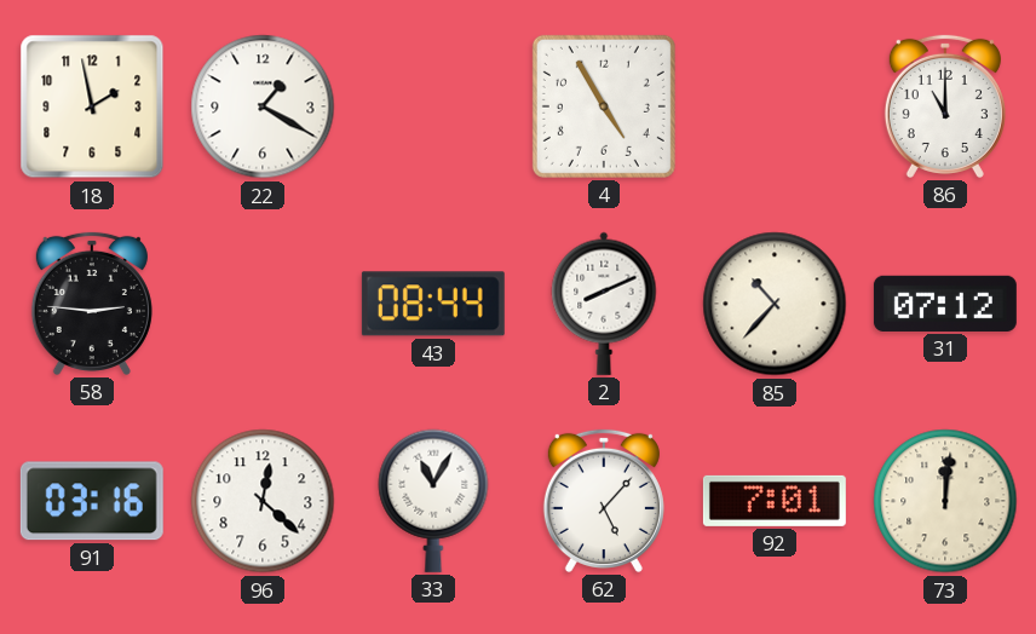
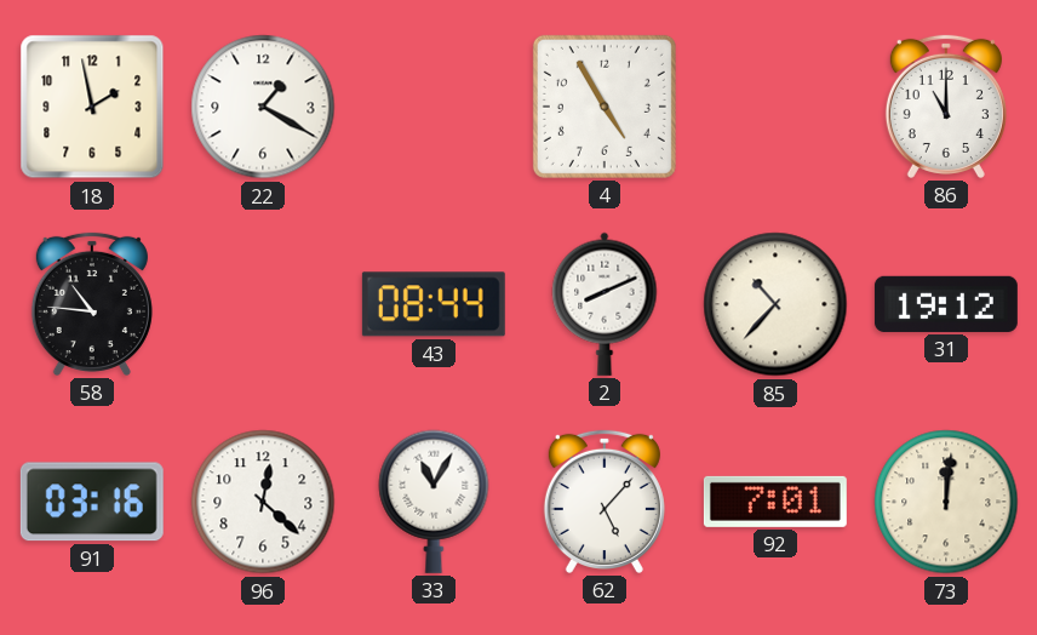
58: 2:46 -> 10:46
31: 07:12 -> 19:12
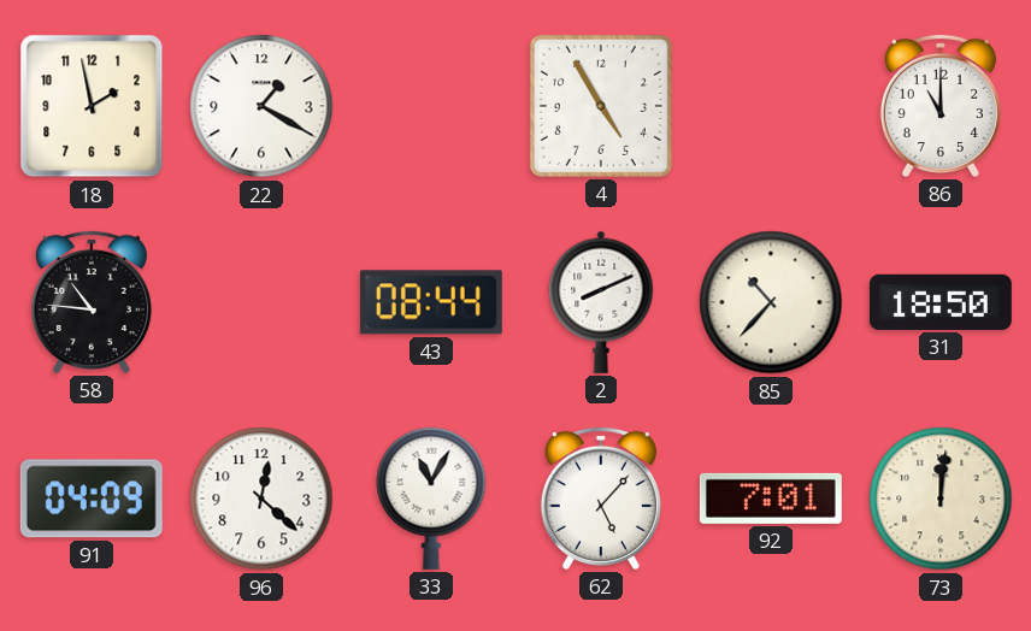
31: 19:12 -> 18:50
91: 03:16 -> 04:09
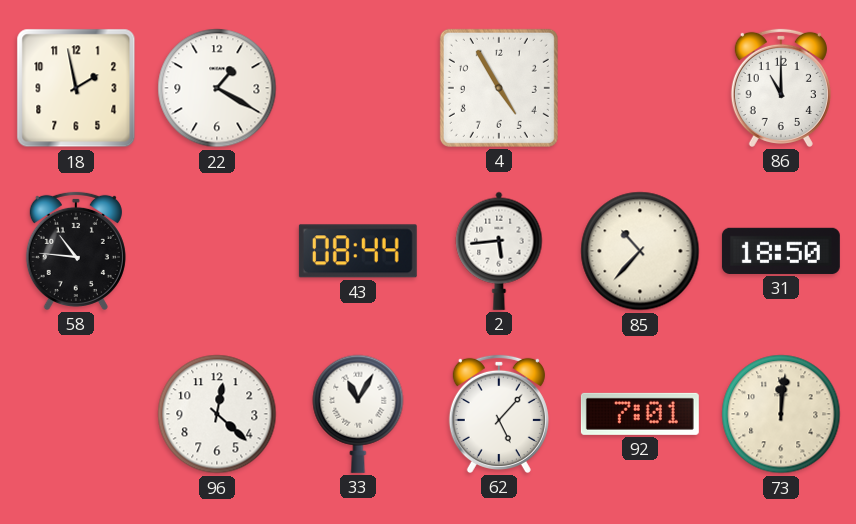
2: 8:11 -> 5:44
91: 04:09 -> none
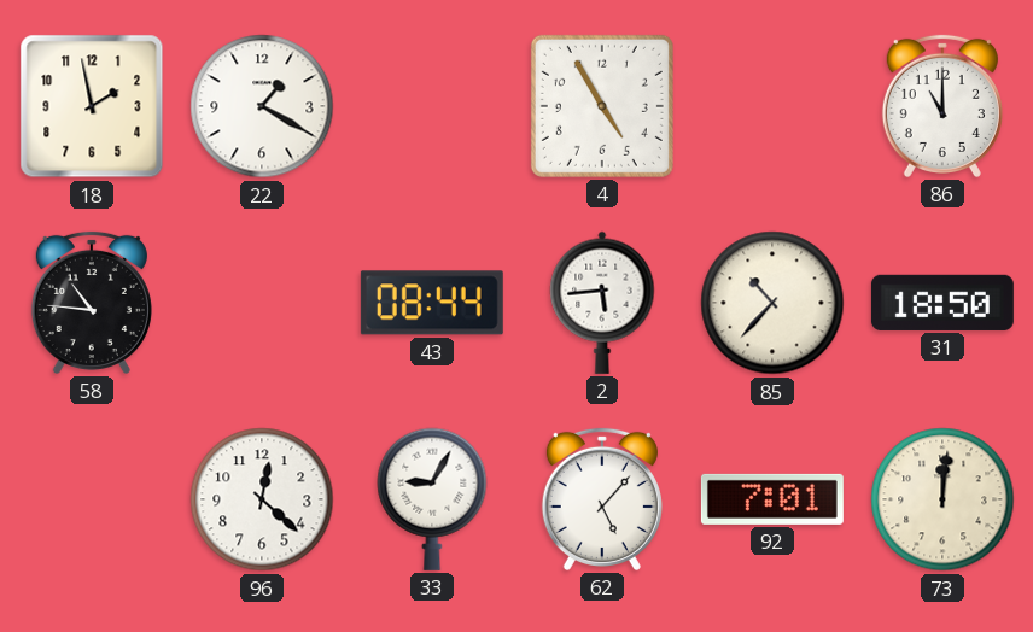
33: 11:05 -> 9:05
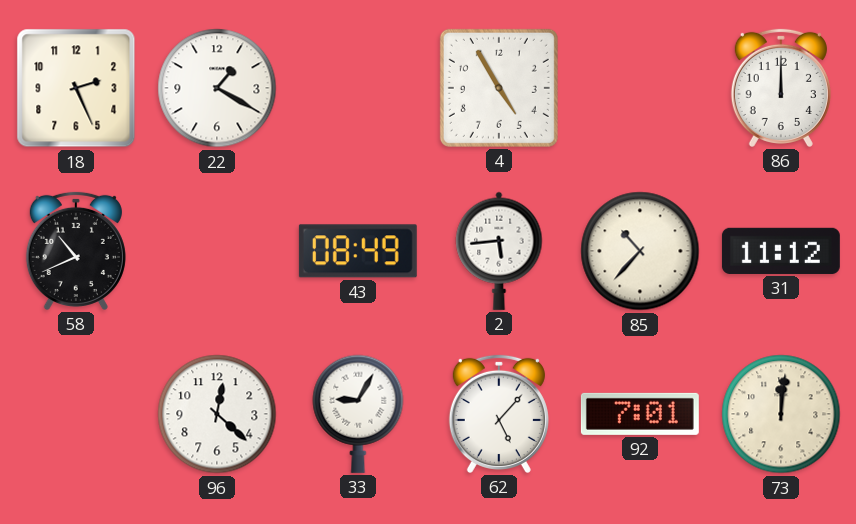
18: 1:58 -> 2:26
86: 11:00 -> 12:00
58: 10:46 -> 10:41
43: 08:44 -> 08:49
31: 18:50 -> 11:12
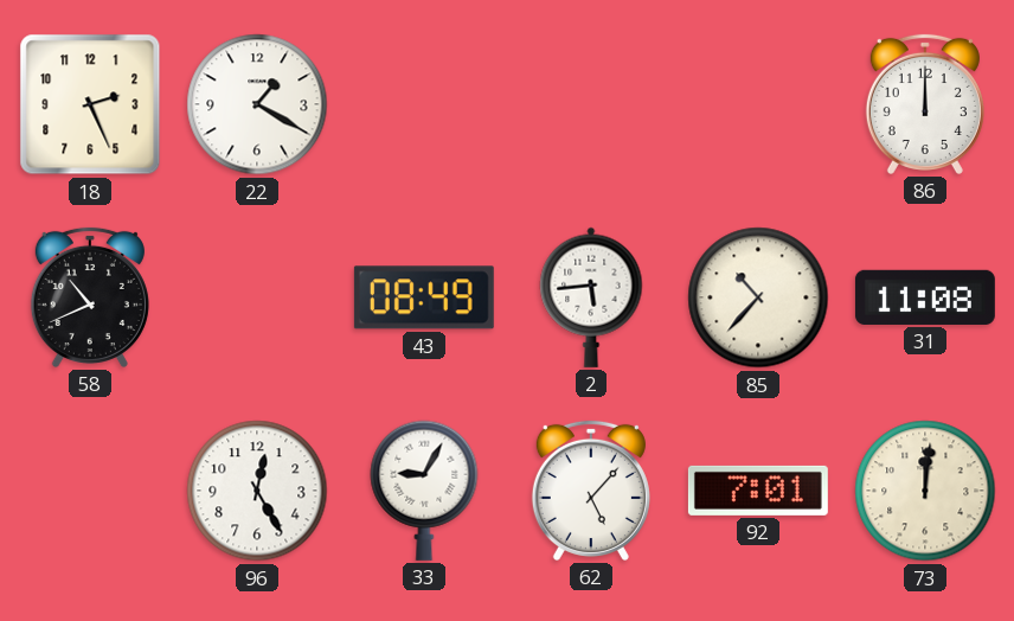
4: 4:55 -> none
31: 11:12 -> 11:08
96: 12:22 -> 12:25
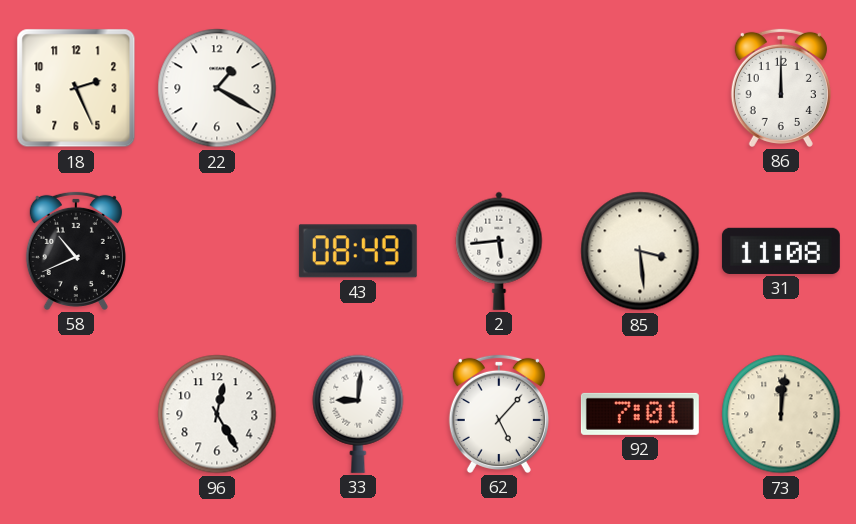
85: 10:37 -> 3:29
33: 9:05 -> 9:01
